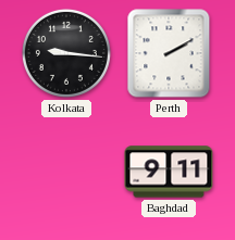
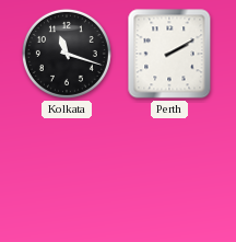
Kolkata: 9:16 -> 11:18
Baghdad: 9:11 -> none
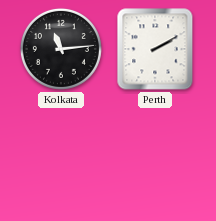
Kolkata: 11:18 -> 11:14
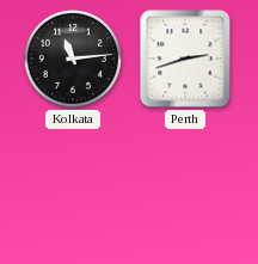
Perth: 2:10 -> 2:42
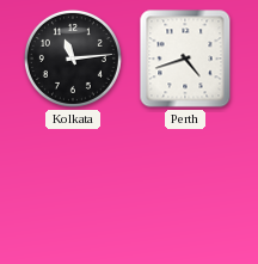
Perth: 2:42 -> 4:42
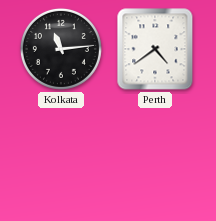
Perth: 4:42 -> 4:39
